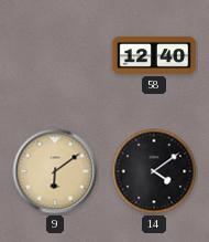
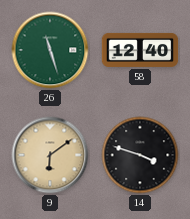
26: none -> 11:27
14: 4:09 -> 3:48
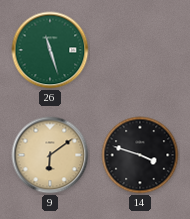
58: 12:40 -> none
